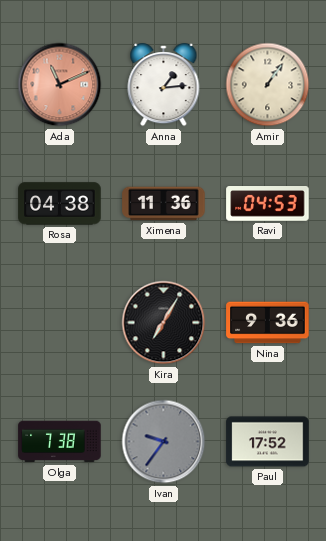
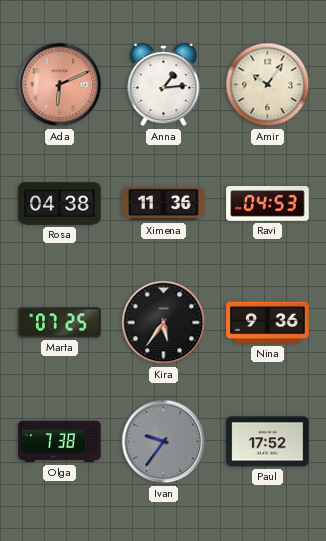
Ada: 11:11 -> 6:11
Amir: 1:06 -> 10:06
Marta: none -> 07:25
Kira: 7:05 -> 5:36
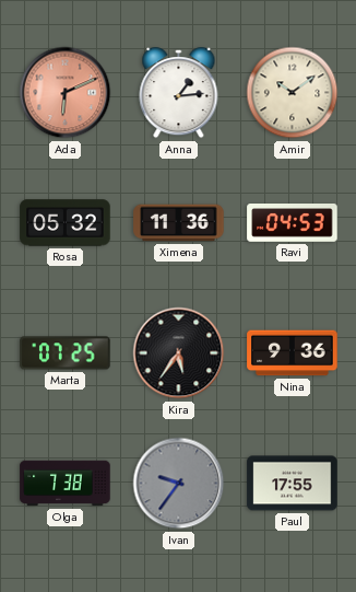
Amir: 10:06 -> 10:09
Rosa: 04:38 -> 05:32
Paul: 17:52 -> 17:55
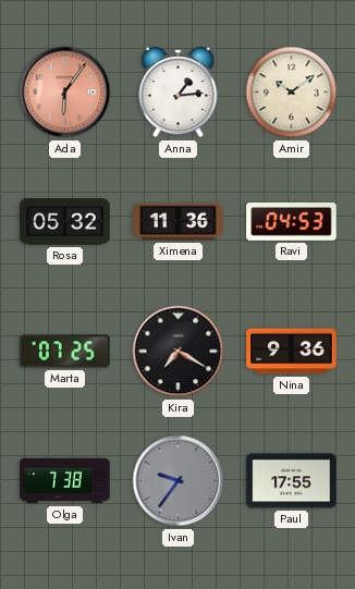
Ada: 6:11 -> 6:06
Kira: 5:36 -> 7:20
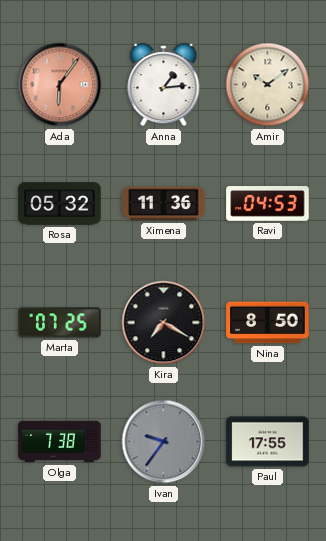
Nina: 9:36 -> 8:50
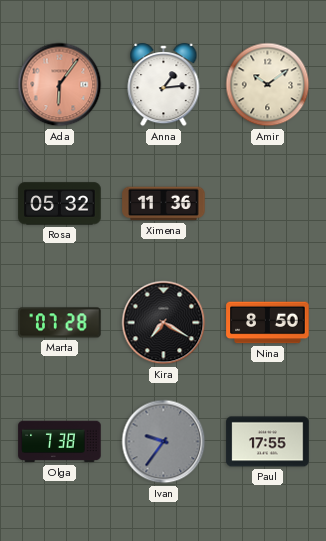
Ravi: 04:53 -> none
Marta: 07:25 -> 07:28
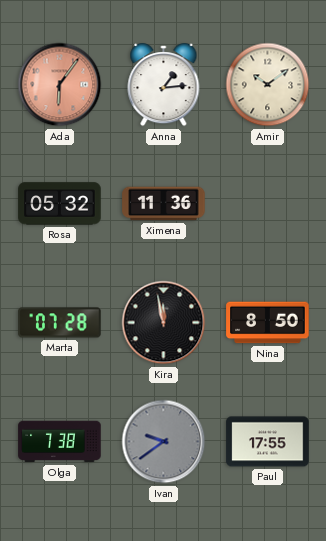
Kira: 7:20 -> 11:58
Ivan: 9:36 -> 9:39
